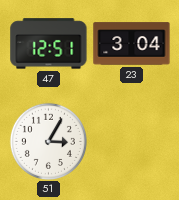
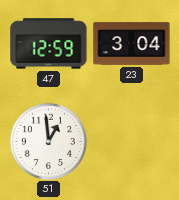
47: 12:51 -> 12:59
51: 3:05 -> 12:59
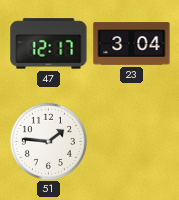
47: 12:59 -> 12:17
51: 12:59 -> 1:46
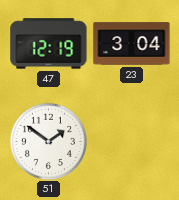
47: 12:17 -> 12:19
51: 1:46 -> 1:51
